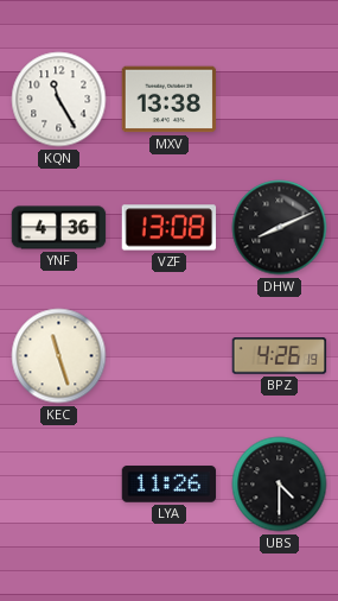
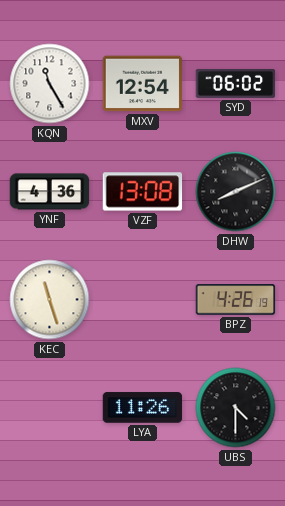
MXV: 13:38 -> 12:54
SYD: none -> 06:02
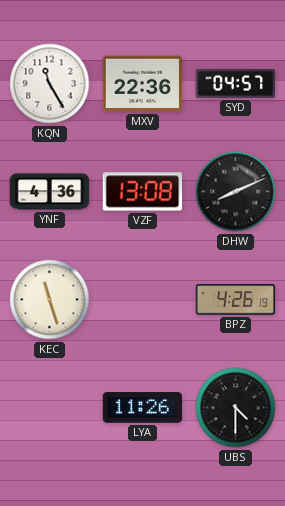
MXV: 12:54 -> 22:36
SYD: 06:02 -> 04:57
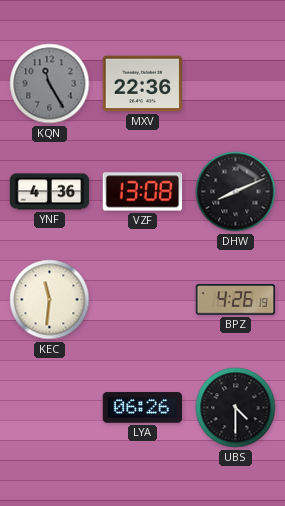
KQN dial: white -> grey
SYD: 04:57 -> none
KEC: 11:27 -> 11:31
LYA: 11:26 -> 06:26
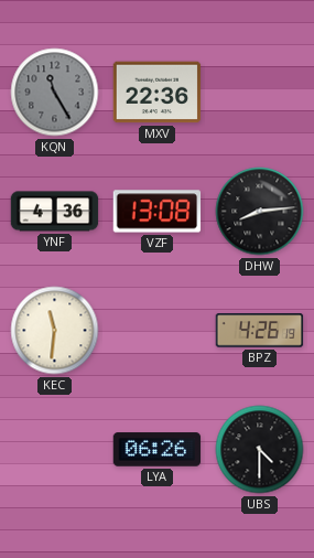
DHW: 8:11 -> 8:14
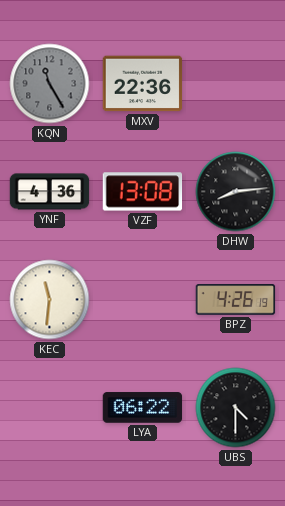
LYA: 06:26 -> 06:22
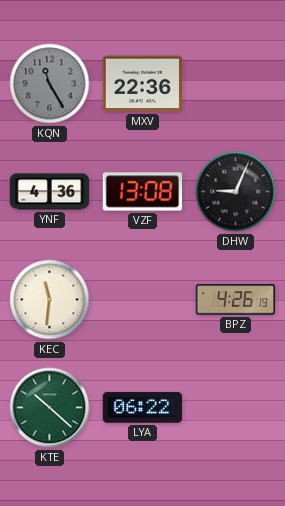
DHW: 8:14 -> 9:04
KTE: none -> 10:22
UBS: 4:30 -> none
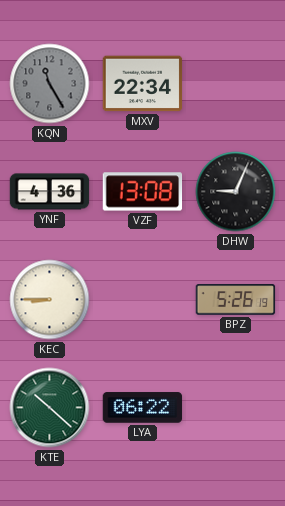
MXV: 22:36 -> 22:34
KEC: 11:31 -> 8:45
BPZ: 4:26 -> 5:26
